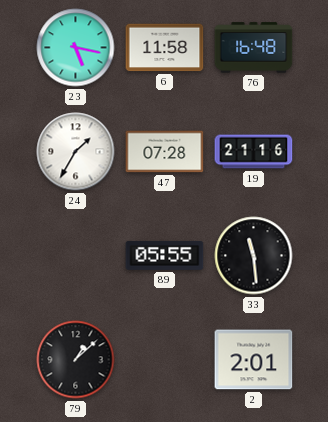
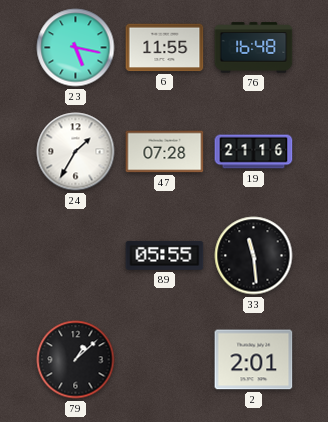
6: 11:58 -> 11:55
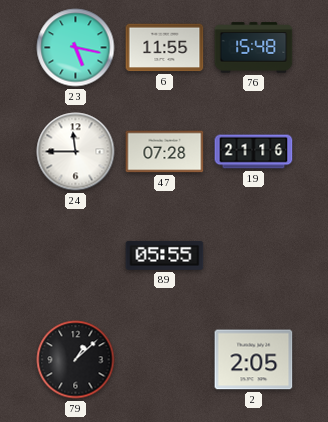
76: 16:48 -> 15:48
24: 1:35 -> 11:45
33: 11:29 -> none
2: 2:01 -> 2:05
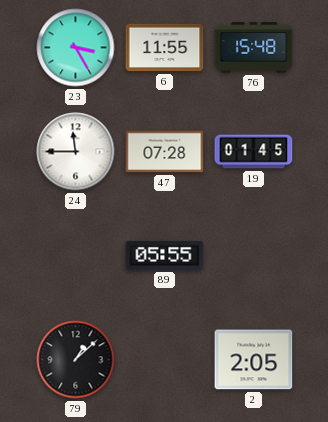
23: 5:17 -> 3:25
19: 21:16 -> 01:45
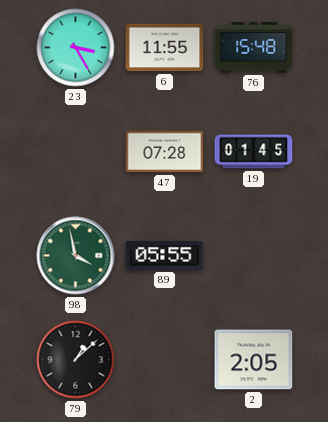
24: 11:45 -> none
98: none -> 3:58
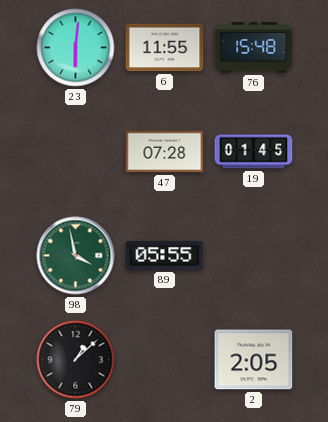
23: 3:25 -> 6:01
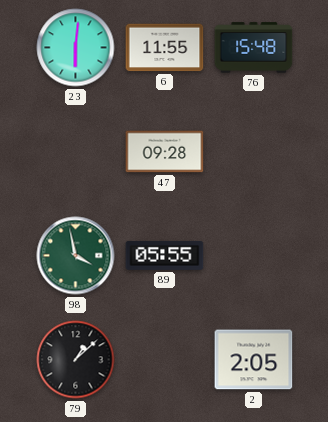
47: 07:28 -> 09:28
19: 01:45 -> none
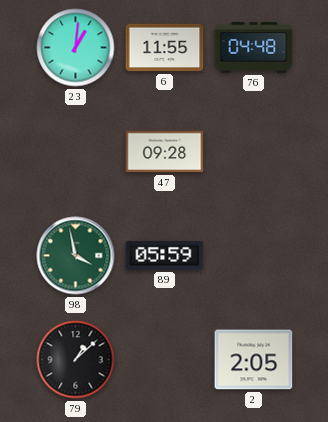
23: 6:01 -> 1:01
76: 15:48 -> 04:48
89: 05:55 -> 05:59
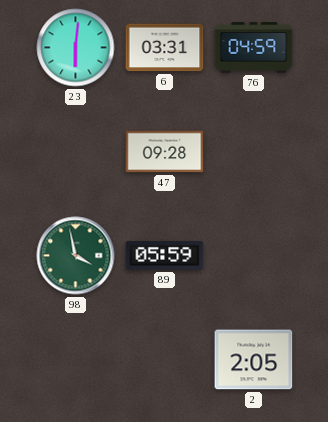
23: 1:01 -> 6:01
6: 11:55 -> 03:31
76: 04:48 -> 04:59
79: 1:08 -> none
